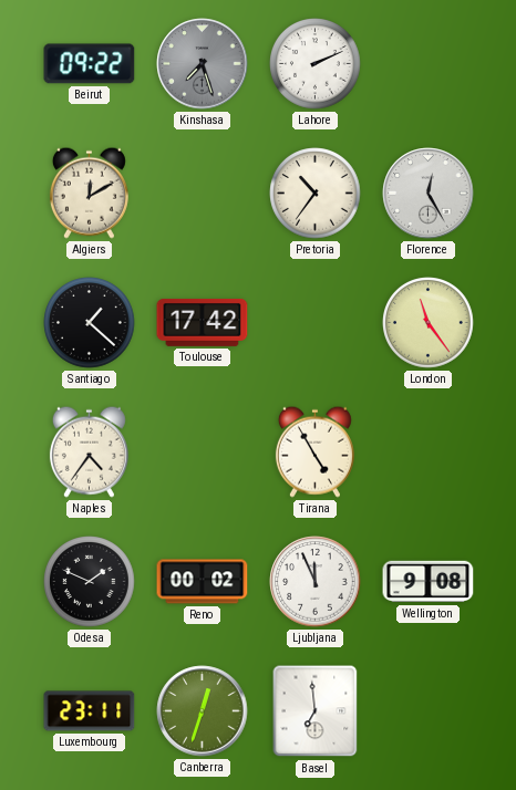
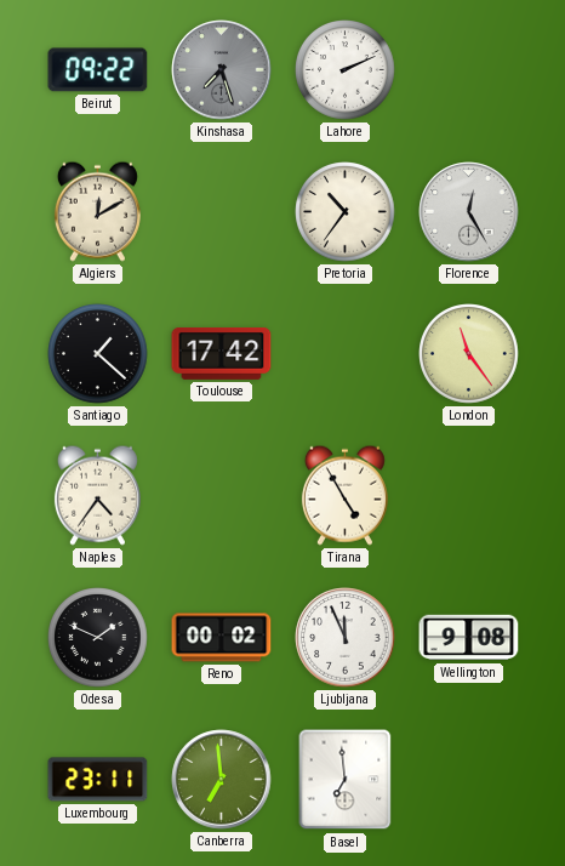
Canberra: 12:33 -> 6:59
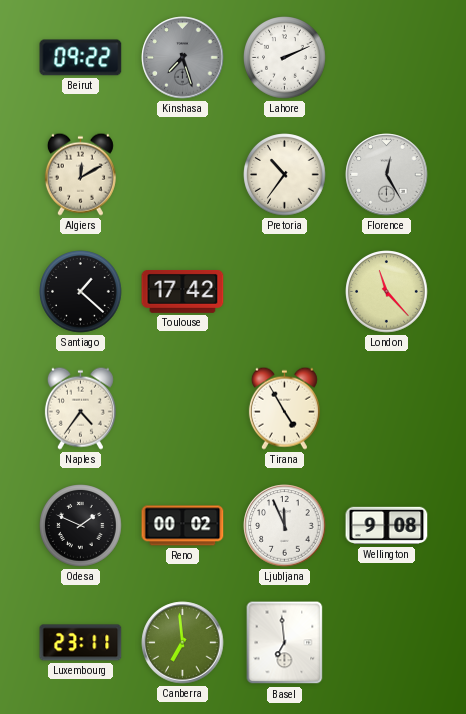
London: 11:24 -> 11:23
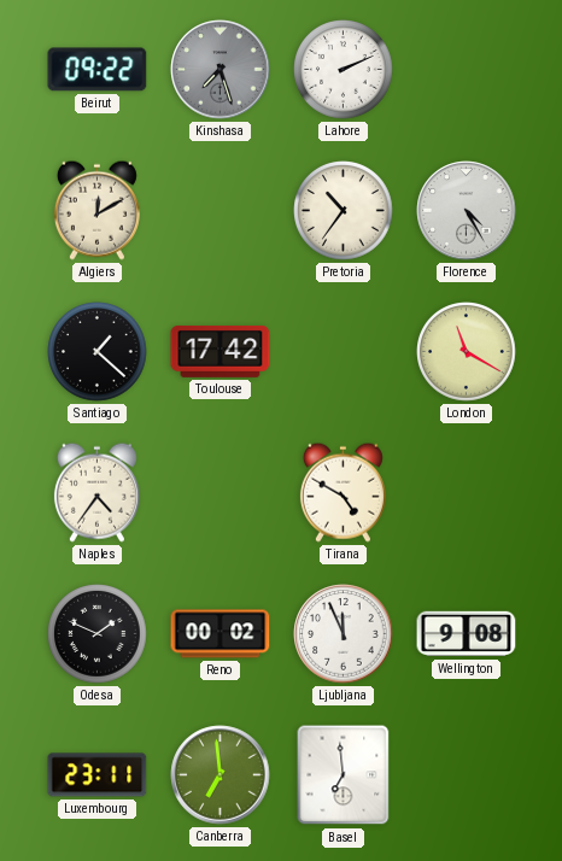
Florence: 12:25 -> 4:25
London: 11:23 -> 11:20
Tirana: 4:55 -> 4:50
